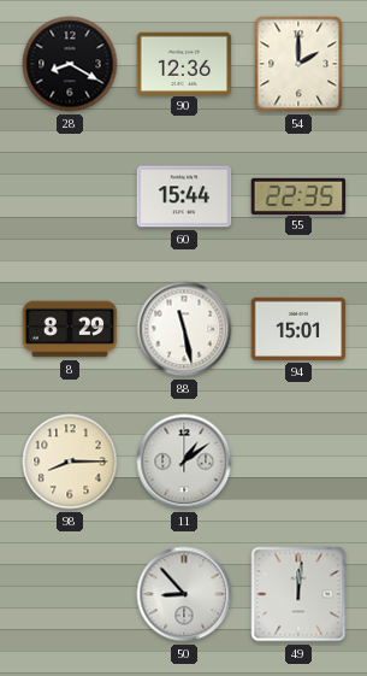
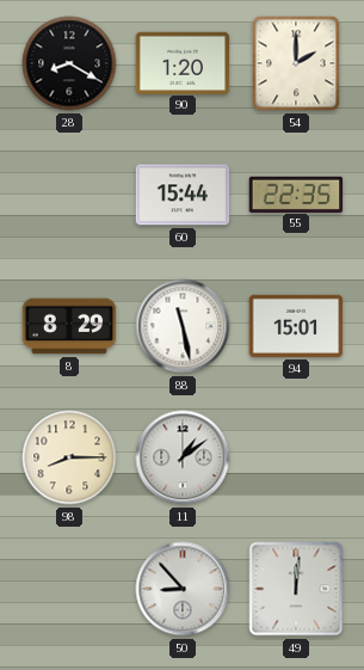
90: 12:36 -> 1:20
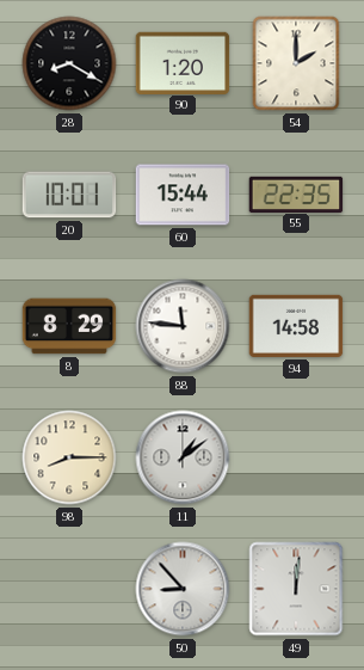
20: none -> 10:01
88: 11:28 -> 11:46
94: 15:01 -> 14:58
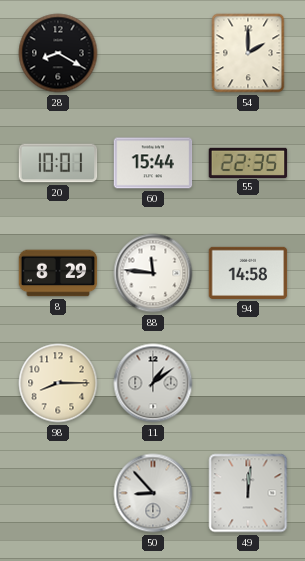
90: 1:20 -> none
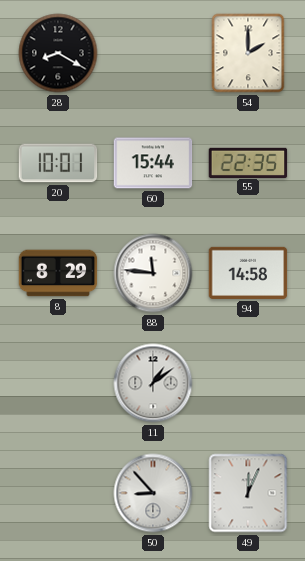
98: 8:15 -> none
49: 12:01 -> 12:04
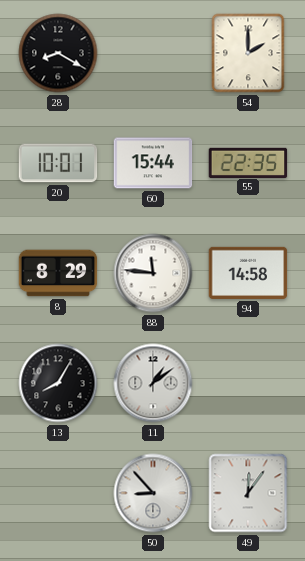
13: none -> 8:05
49: 12:04 -> 12:06
